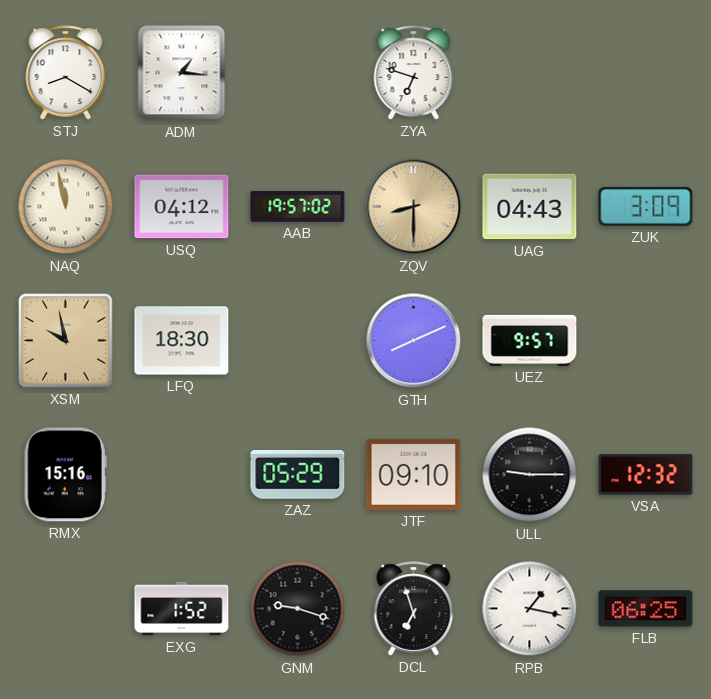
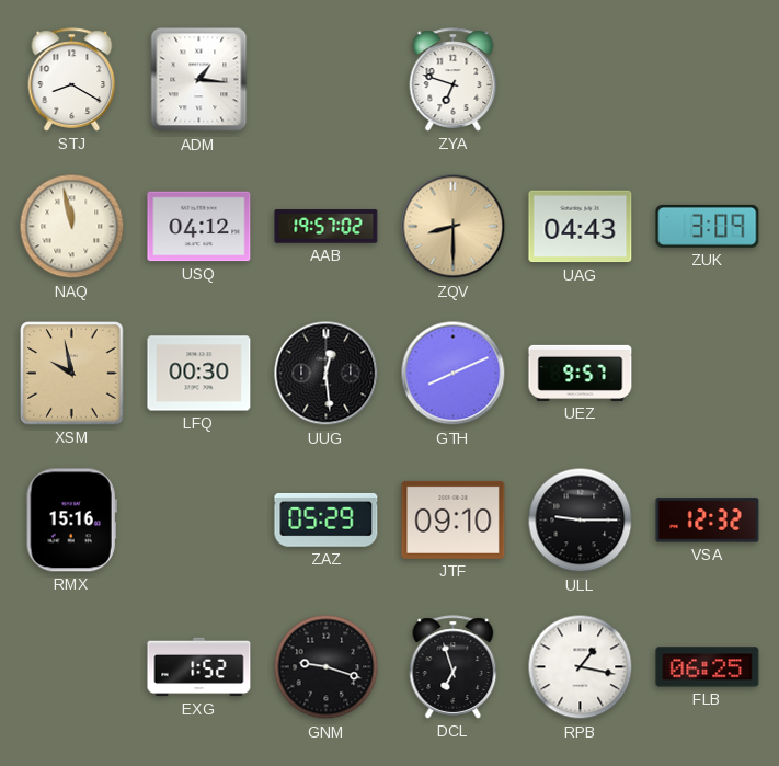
LFQ: 18:30 -> 00:30
UUG: none -> 12:29
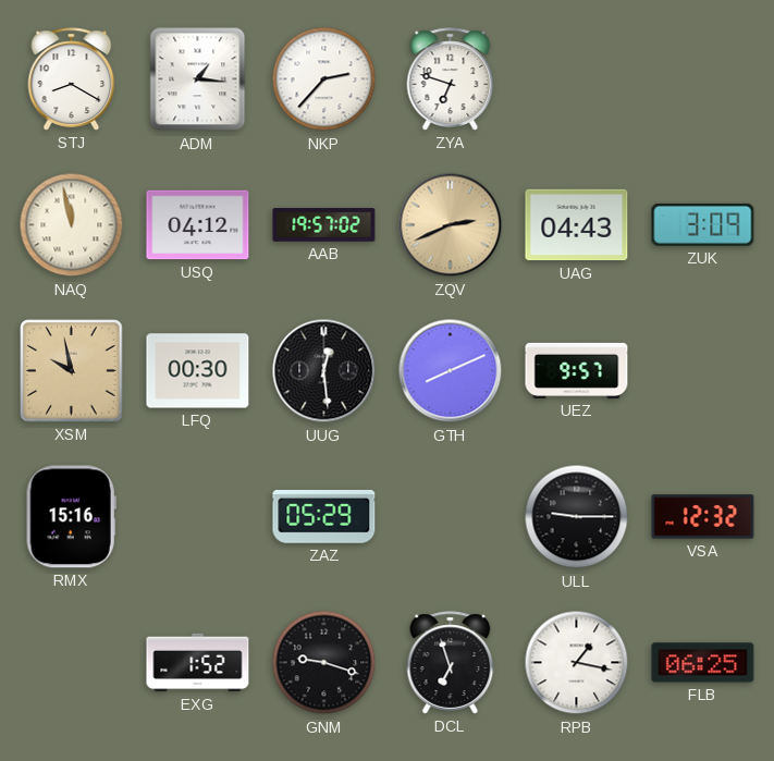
NKP: none -> 2:37
ZQV: 8:30 -> 2:41
JTF: 09:10 -> none
